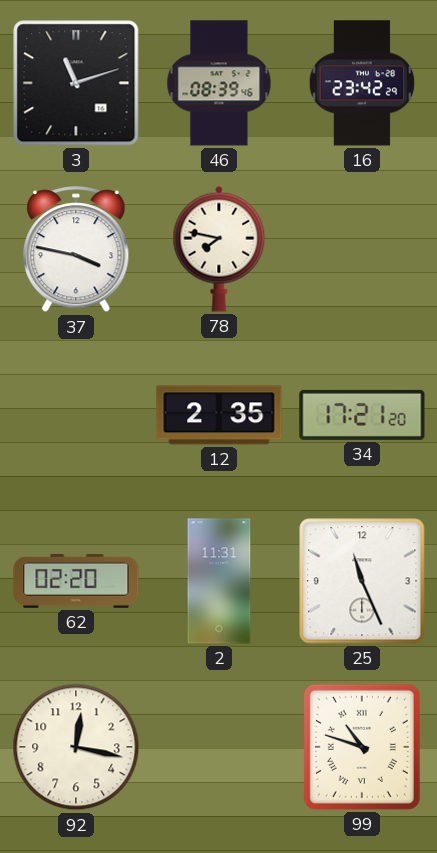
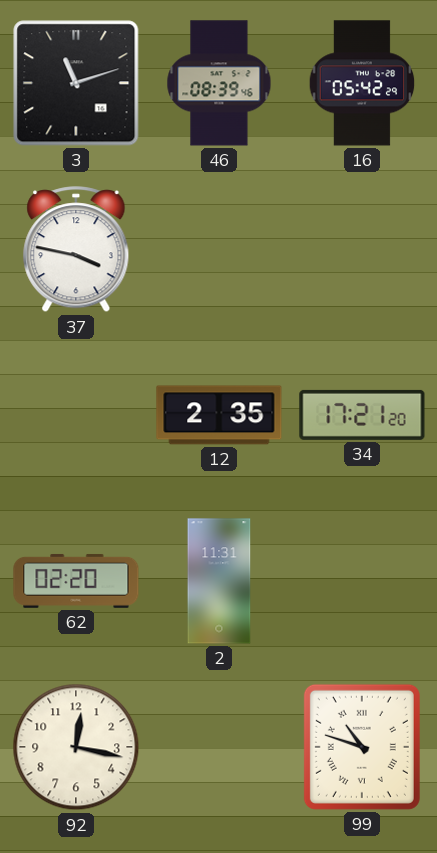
16: 23:42 -> 05:42
78: 7:47 -> none
25: 11:26 -> none
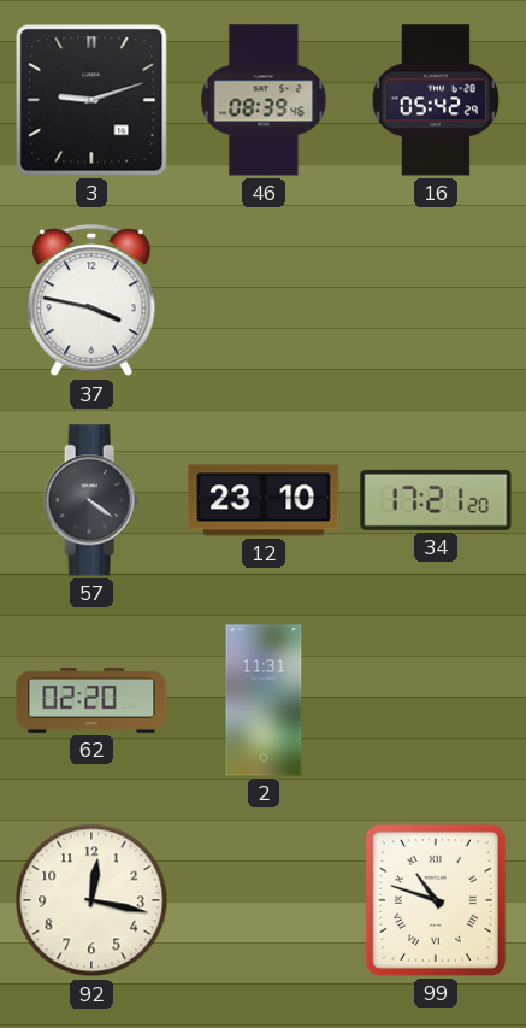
3: 11:12 -> 9:12
57: none -> 4:21
12: 2:35 -> 23:10
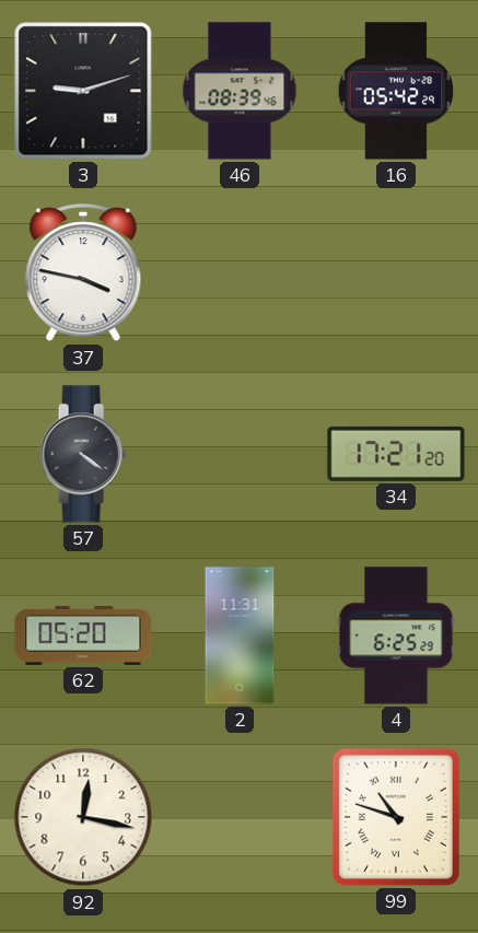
12: 23:10 -> none
62: 02:20 -> 05:20
4: none -> 6:25
